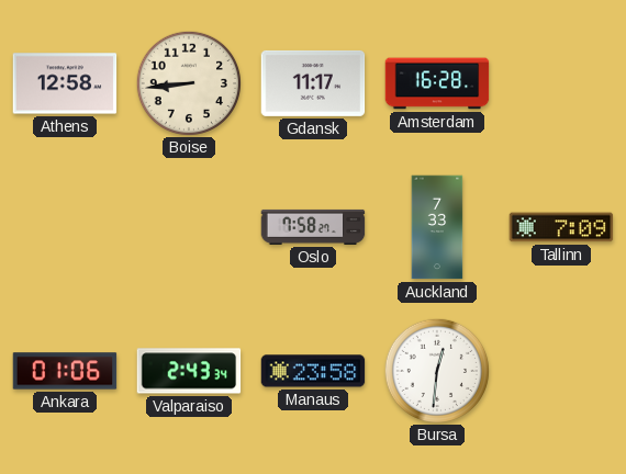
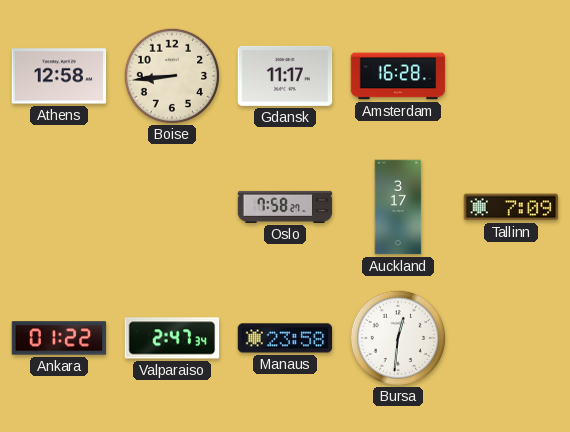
Auckland: 7:33 -> 3:17
Ankara: 01:06 -> 01:22
Valparaiso: 2:43 -> 2:47
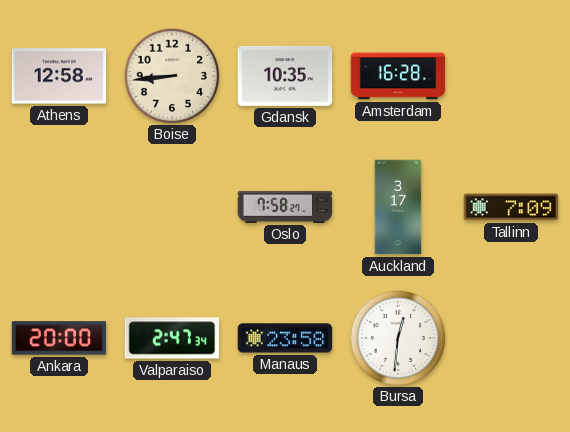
Gdansk: 11:17 -> 10:35
Ankara: 01:22 -> 20:00
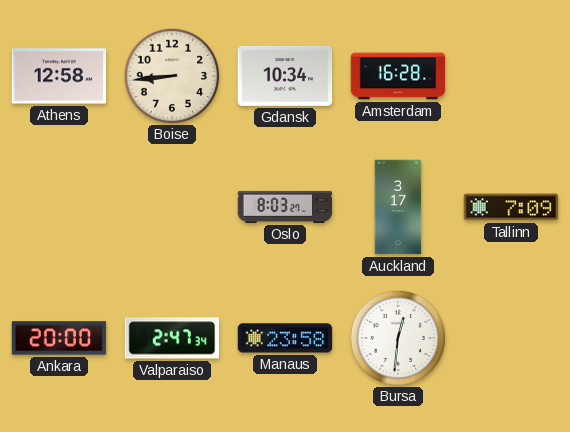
Gdansk: 10:35 -> 10:34
Oslo: 7:58 -> 8:03
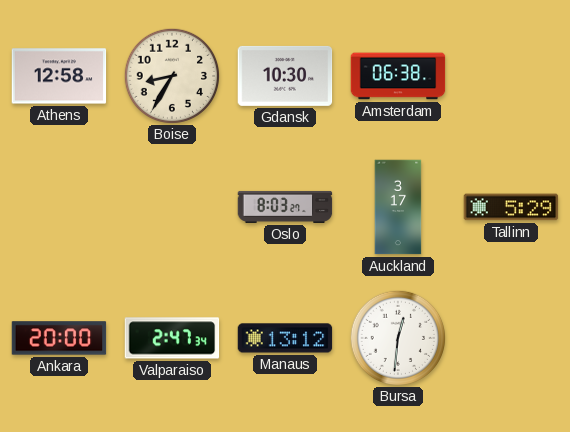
Boise: 8:44 -> 8:35
Gdansk: 10:34 -> 10:30
Amsterdam: 16:28 -> 06:38
Tallinn: 7:09 -> 5:29
Manaus: 23:58 -> 13:12
